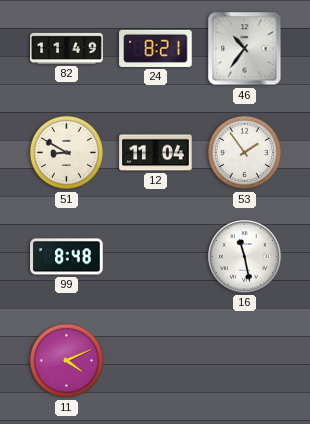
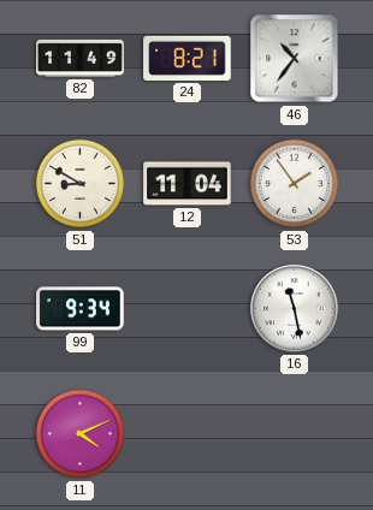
99: 8:48 -> 9:34
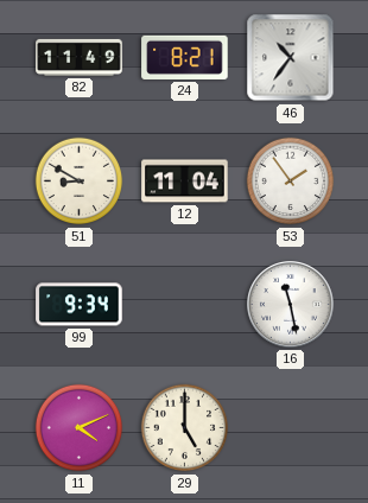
29: none -> 5:00
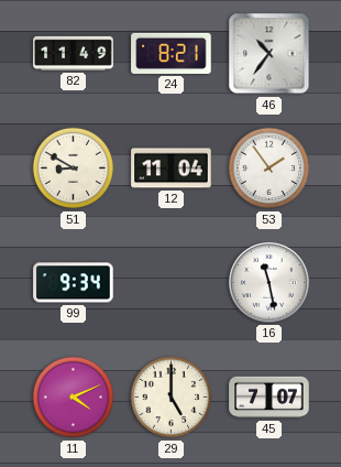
45: none -> 7:07
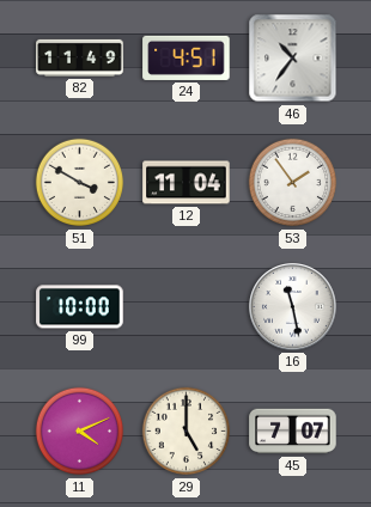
24: 8:21 -> 4:51
51: 8:50 -> 3:50
99: 9:34 -> 10:00
